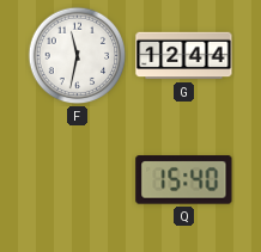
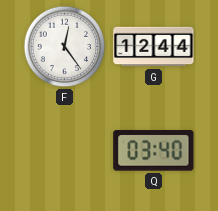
F: 11:32 -> 12:24
Q: 15:40 -> 03:40
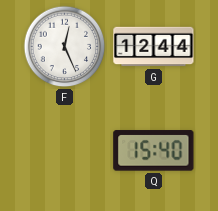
F: 12:24 -> 12:26
Q: 03:40 -> 15:40
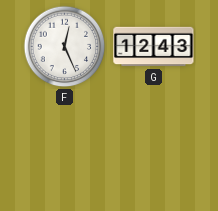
G: 12:44 -> 12:43
Q: 15:40 -> none
